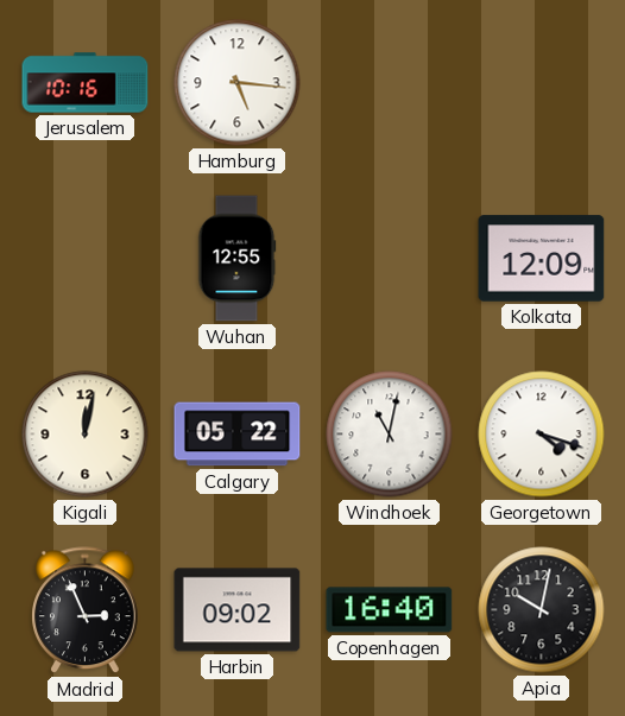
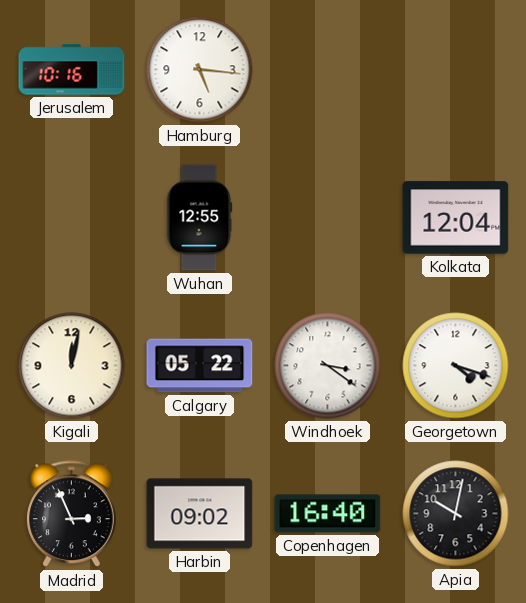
Kolkata: 12:09 -> 12:04
Windhoek: 11:02 -> 3:21
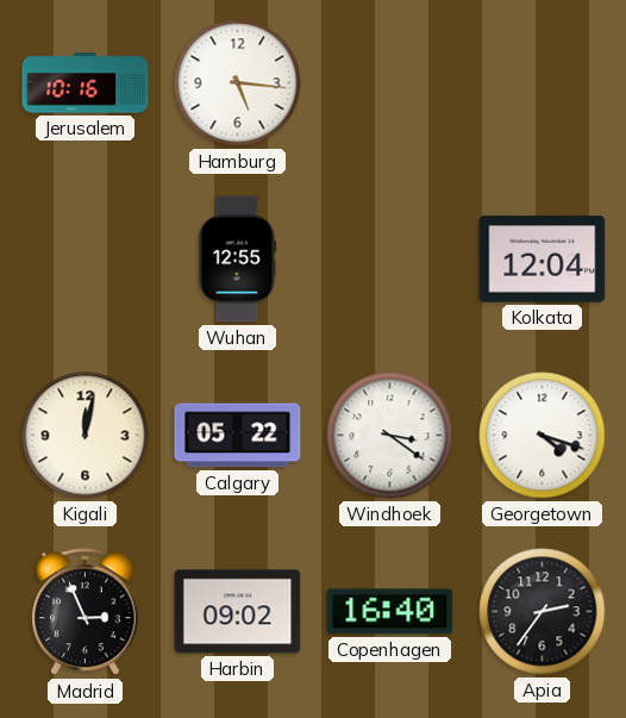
Apia: 10:02 -> 2:36
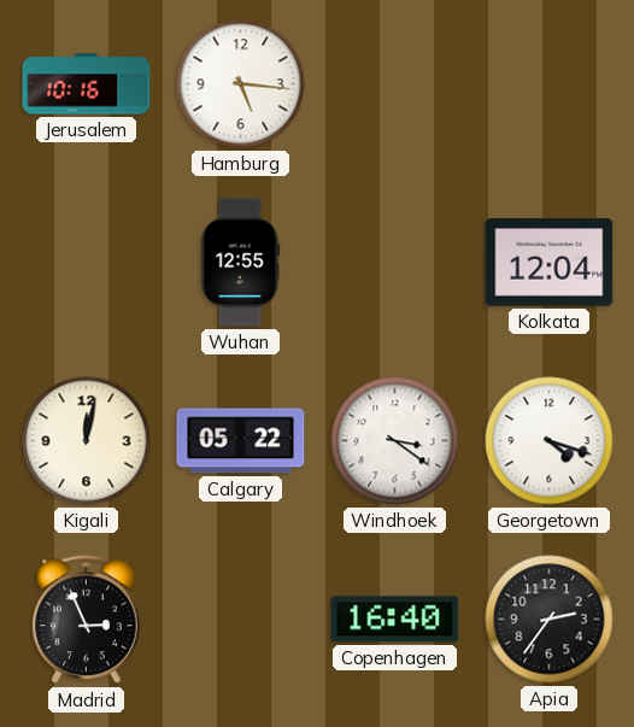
Harbin: 09:02 -> none
